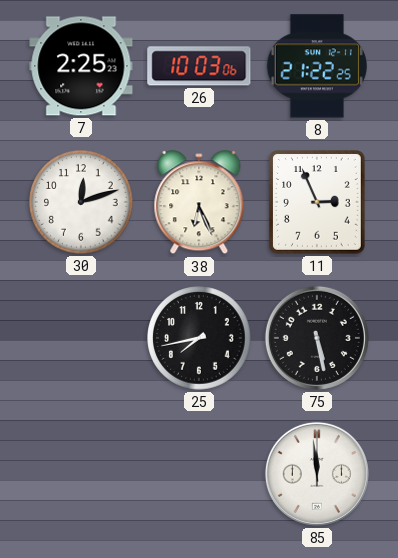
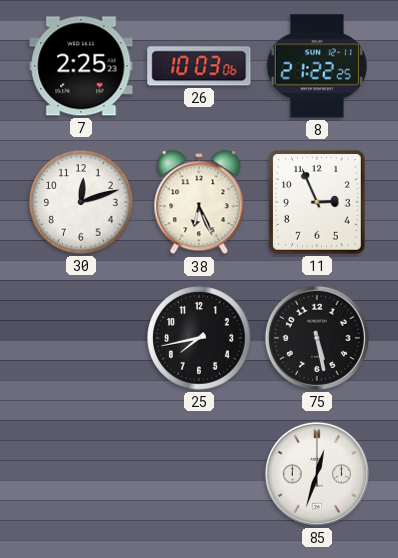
85: 11:59 -> 12:33
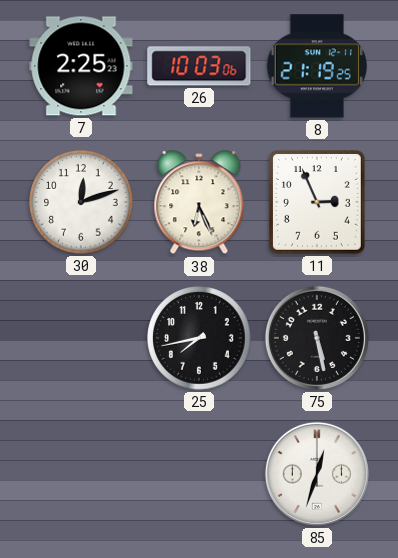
8: 21:22 -> 21:19
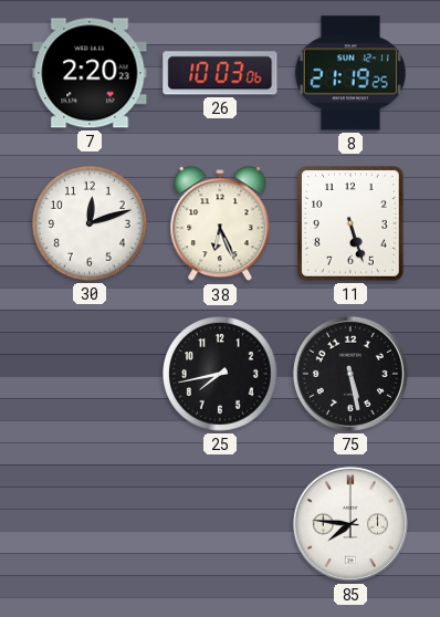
7: 2:25 -> 2:20
11: 2:56 -> 5:27
85: 12:33 -> 7:46
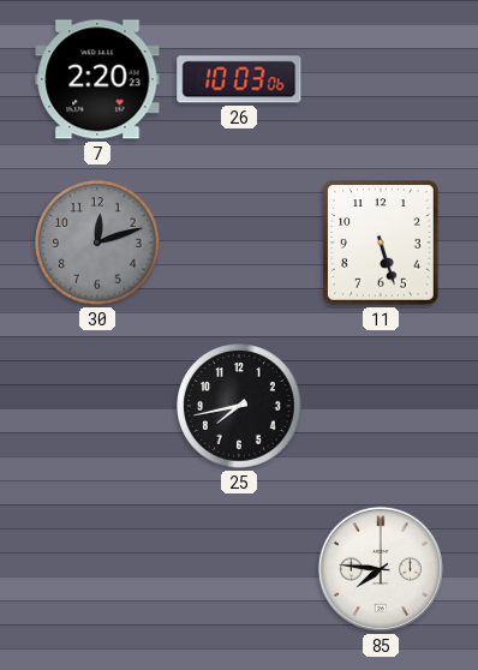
8: 21:19 -> none
30 dial: white -> grey
38: 6:26 -> none
75: 5:28 -> none
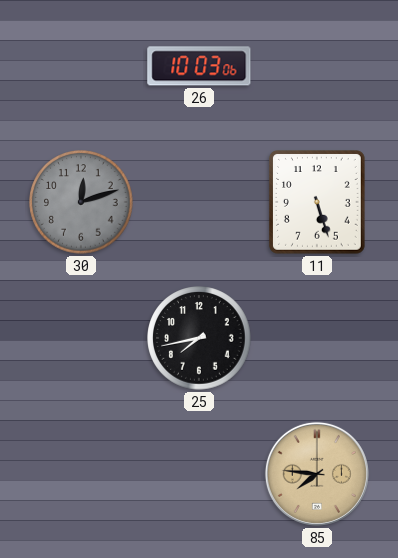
7: 2:20 -> none
85 dial: white -> champagne
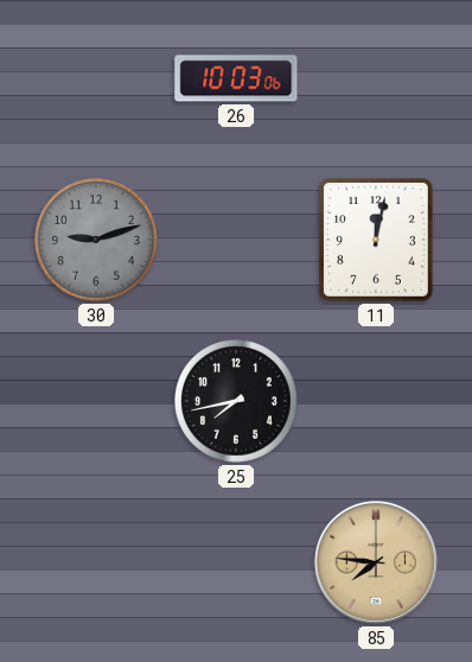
30: 12:12 -> 9:12
11: 5:27 -> 12:02
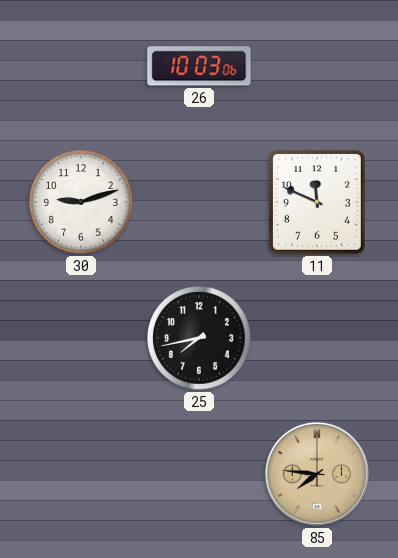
30 dial: grey -> white
11: 12:02 -> 11:49
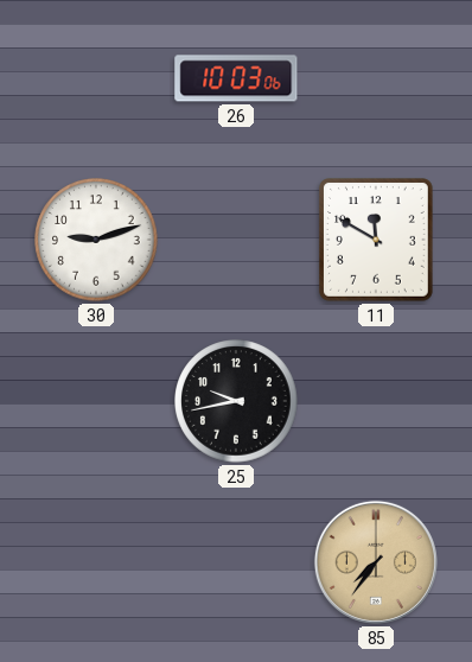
11: 11:49 -> 11:50
25: 7:43 -> 9:43
85: 7:46 -> 7:36
